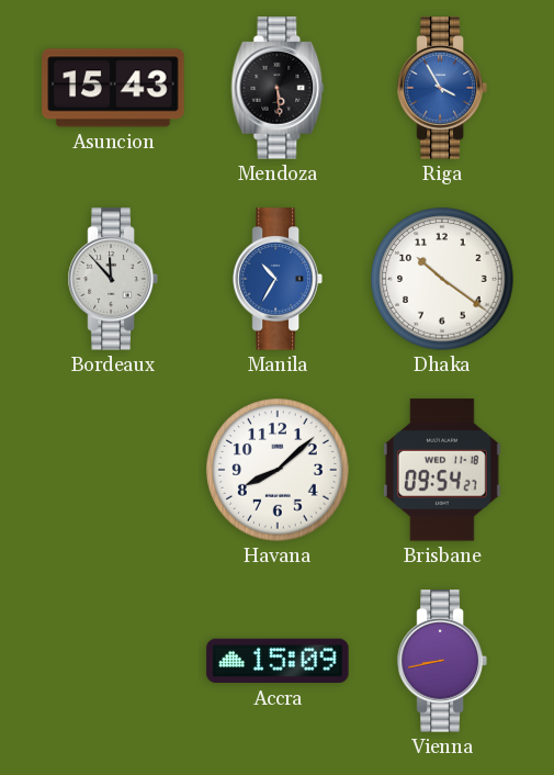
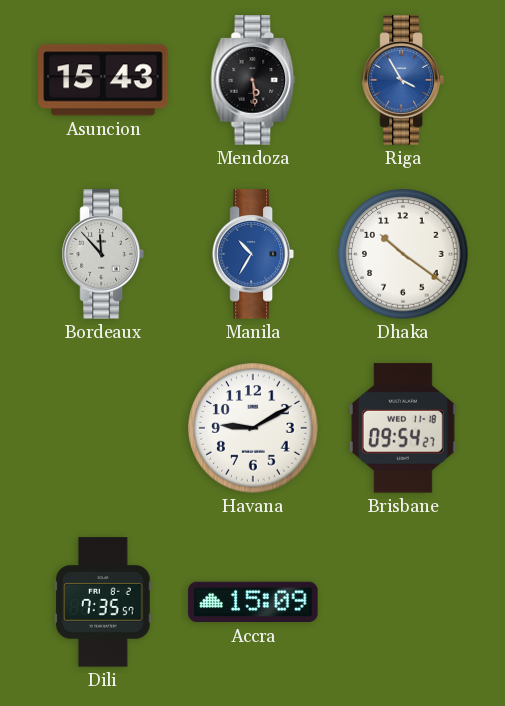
Havana: 8:08 -> 9:10
Dili: none -> 7:35
Vienna: 8:43 -> none
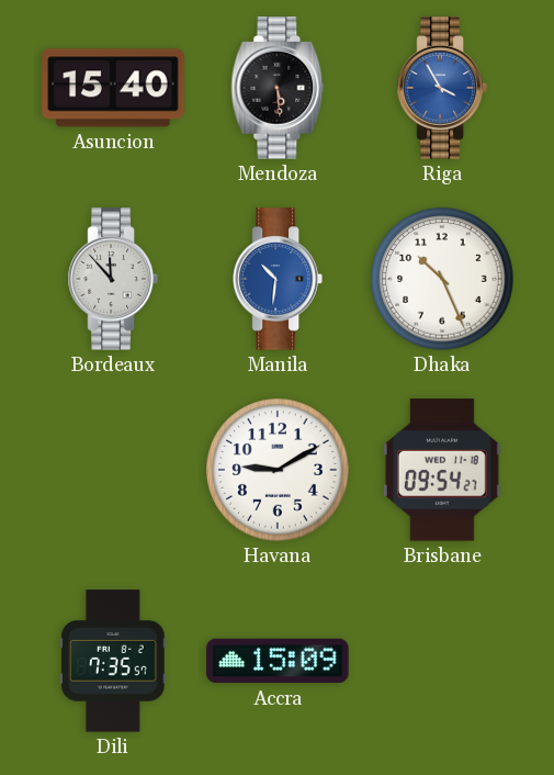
Asuncion: 15:43 -> 15:40
Manila: 10:35 -> 10:31
Dhaka: 10:21 -> 10:26
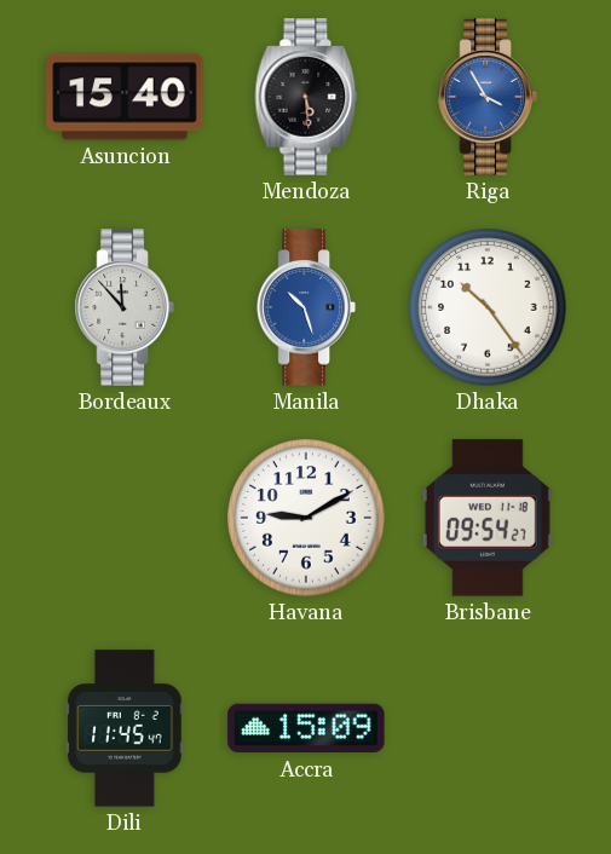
Manila: 10:31 -> 10:27
Dhaka: 10:26 -> 10:24
Dili: 7:35 -> 11:45
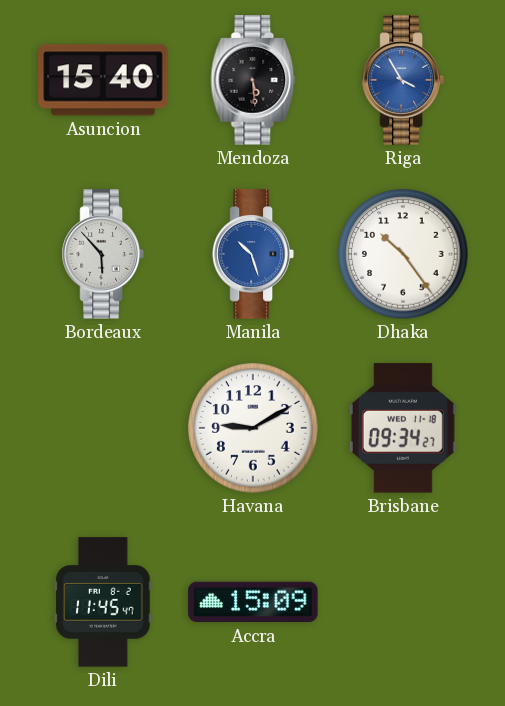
Bordeaux: 11:53 -> 5:53
Brisbane: 09:54 -> 09:34
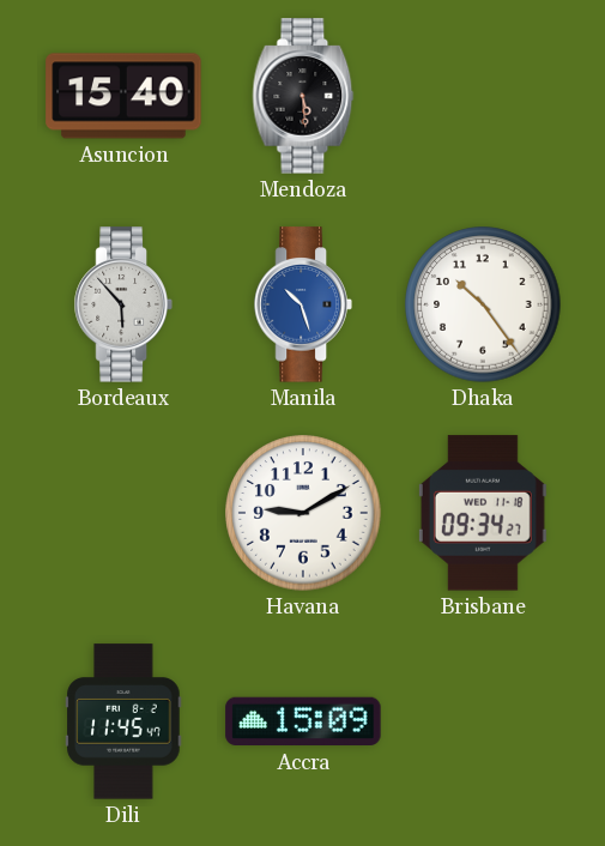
Riga: 3:55 -> none
